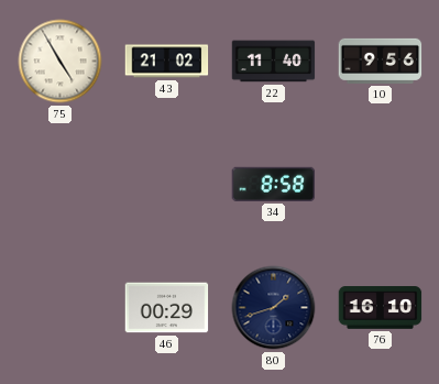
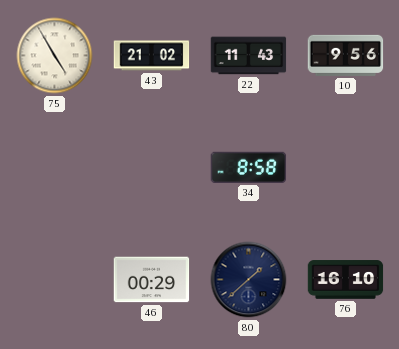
22: 11:40 -> 11:43
80: 1:42 -> 1:38
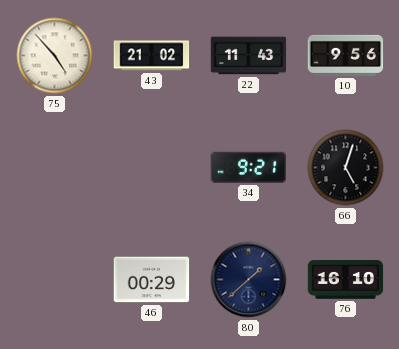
75: 4:55 -> 4:53
34: 8:58 -> 9:21
66: none -> 5:03
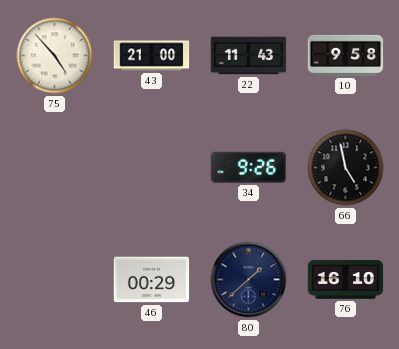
43: 21:02 -> 21:00
10: 9:56 -> 9:58
34: 9:21 -> 9:26
66: 5:03 -> 4:58
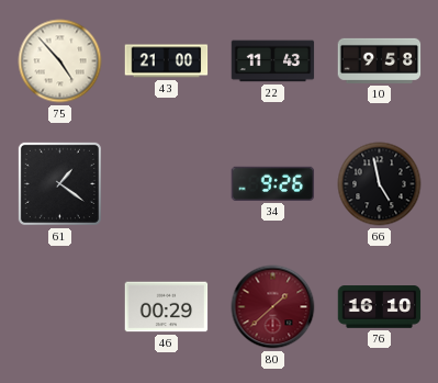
61: none -> 1:21
80 dial: navy -> burgundy
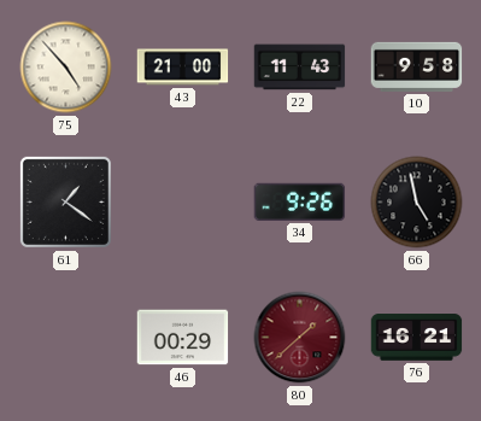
76: 16:10 -> 16:21
